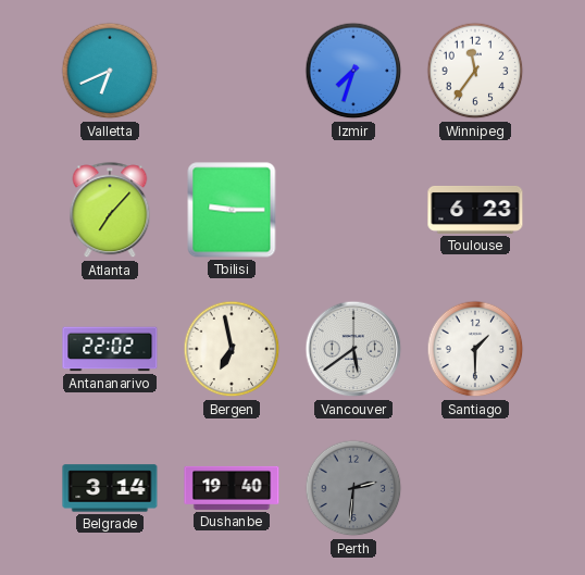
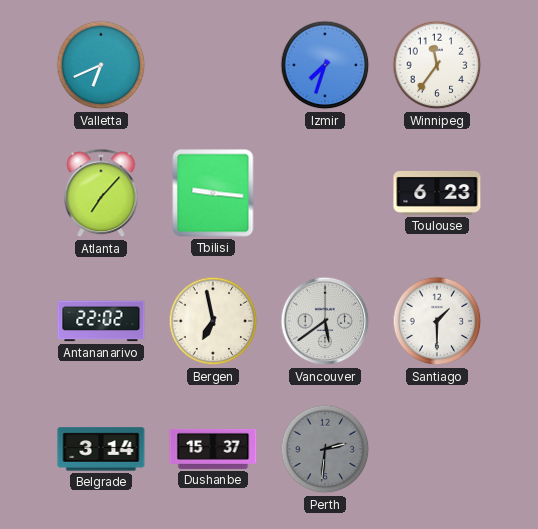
Tbilisi: 9:15 -> 9:16
Dushanbe: 19:40 -> 15:37
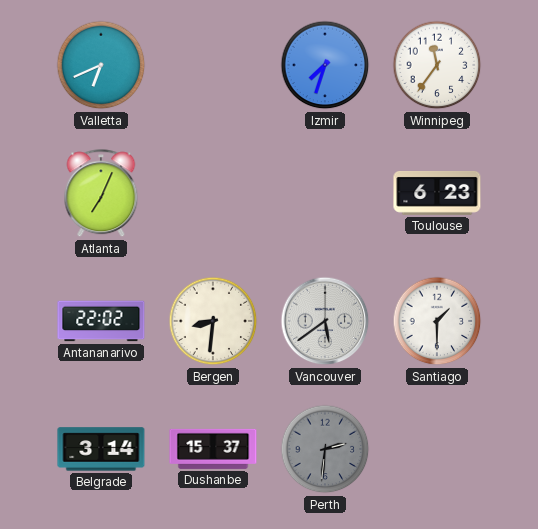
Atlanta: 7:07 -> 7:04
Tbilisi: 9:16 -> none
Bergen: 6:58 -> 8:31
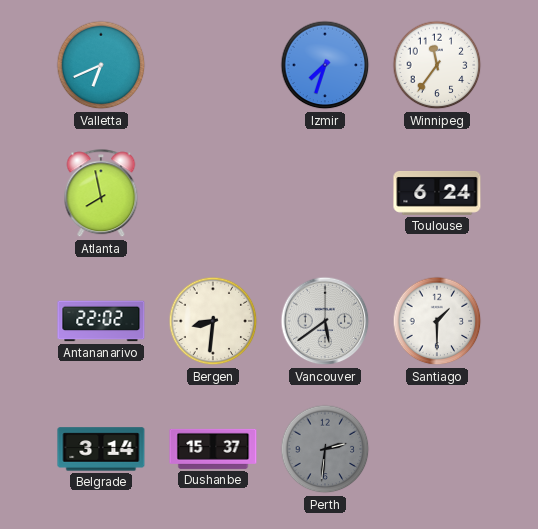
Atlanta: 7:04 -> 7:58
Toulouse: 6:23 -> 6:24
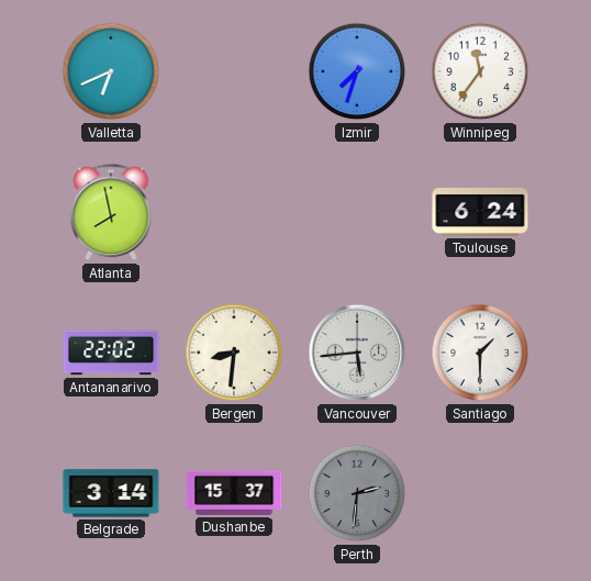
Vancouver: 5:39 -> 5:44
